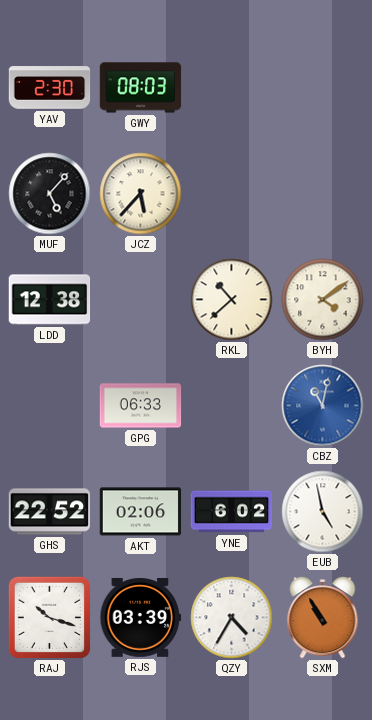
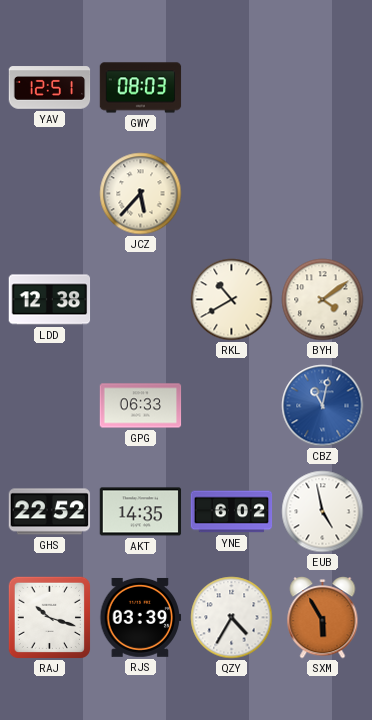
YAV: 2:30 -> 12:51
MUF: 5:07 -> none
RKL: 10:38 -> 10:40
AKT: 02:06 -> 14:35
SXM: 10:55 -> 5:55
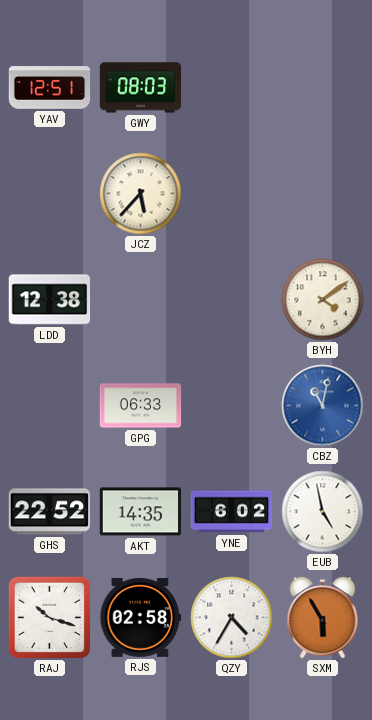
RKL: 10:40 -> none
RJS: 03:39 -> 02:58
